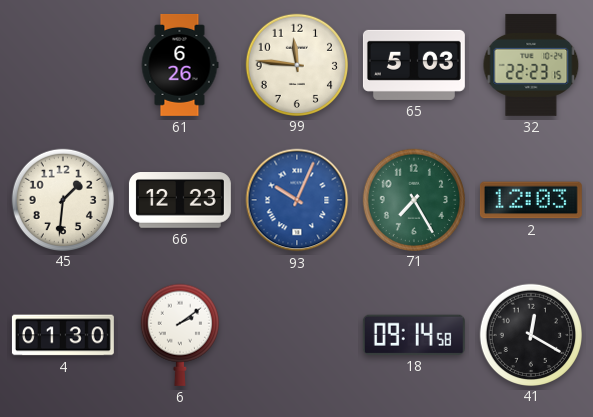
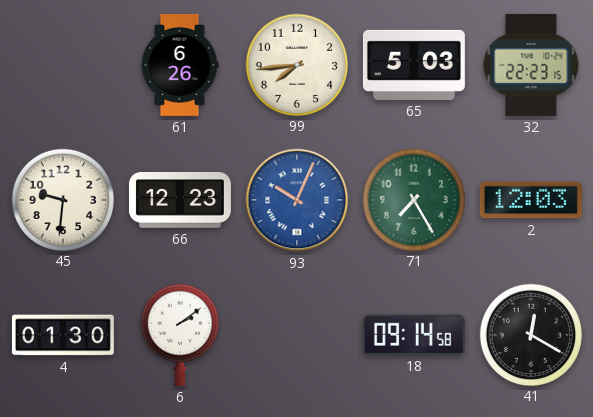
99: 11:46 -> 7:44
45: 1:31 -> 9:31
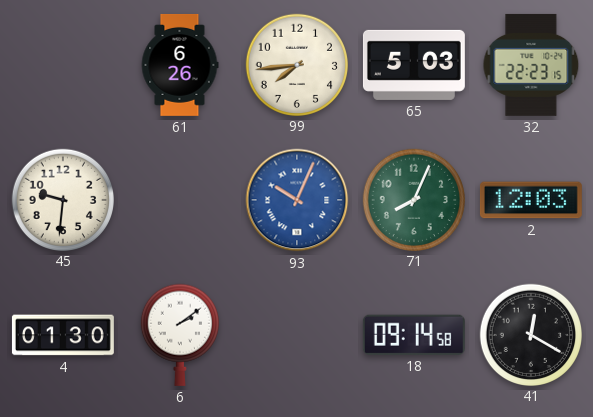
66: 12:23 -> none
71: 7:25 -> 8:04
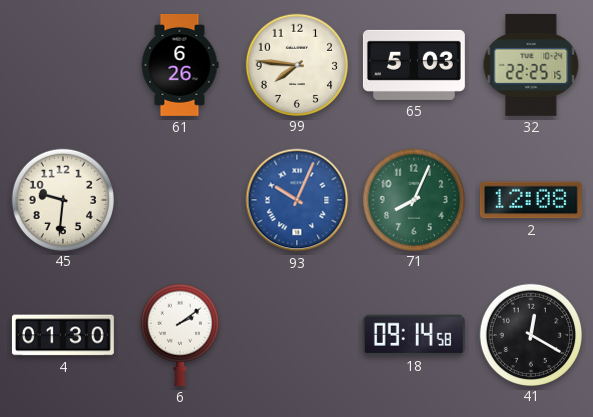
99: 7:44 -> 7:46
32: 22:23 -> 22:25
2: 12:03 -> 12:08
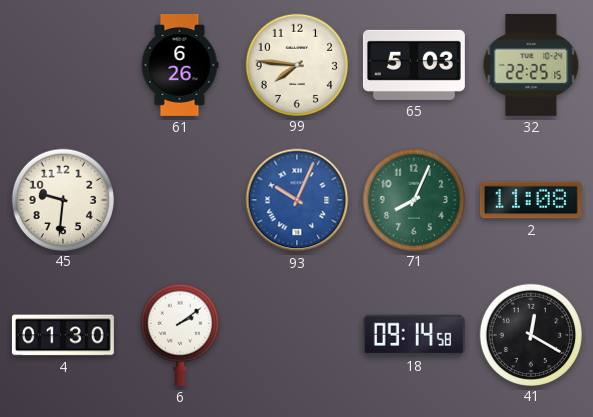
2: 12:08 -> 11:08
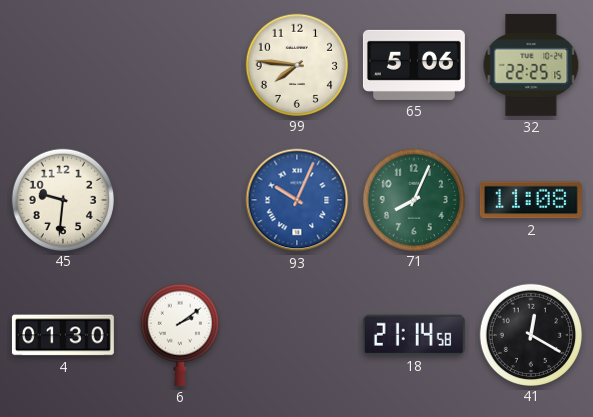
61: 6:26 -> none
65: 5:03 -> 5:06
18: 09:14 -> 21:14
